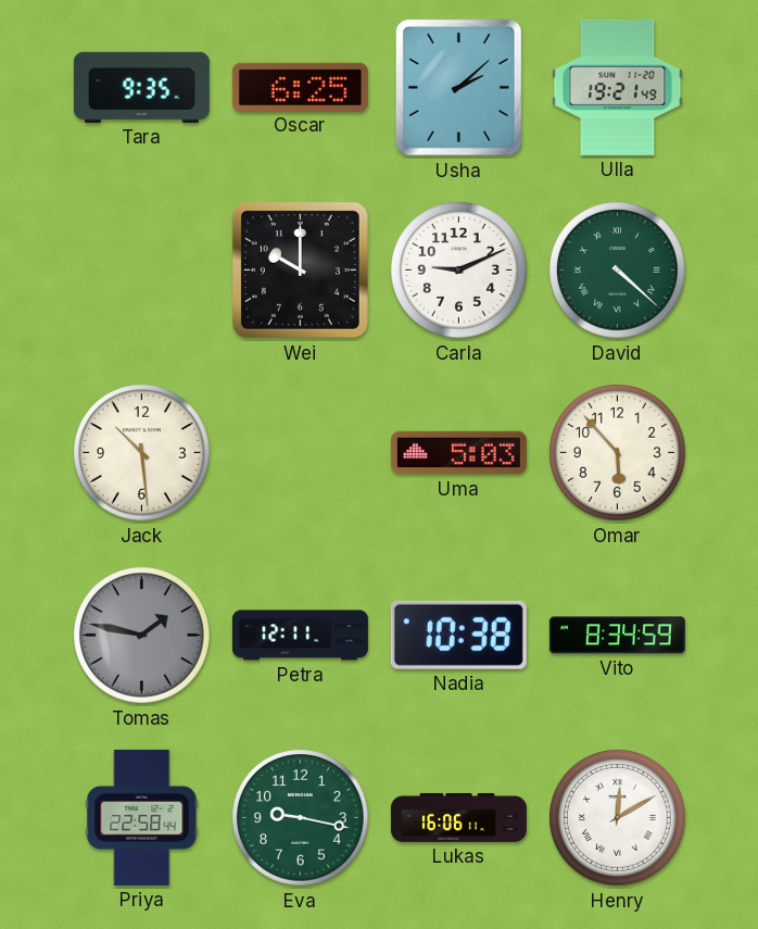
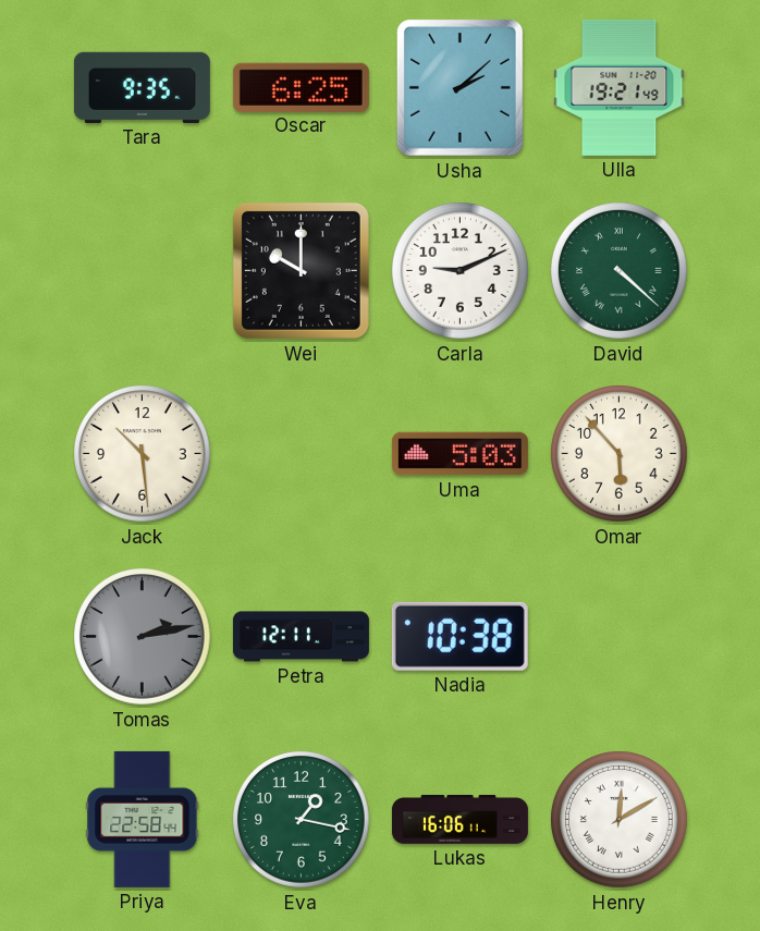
Tomas: 1:47 -> 2:13
Vito: 8:34 -> none
Eva: 9:17 -> 1:17
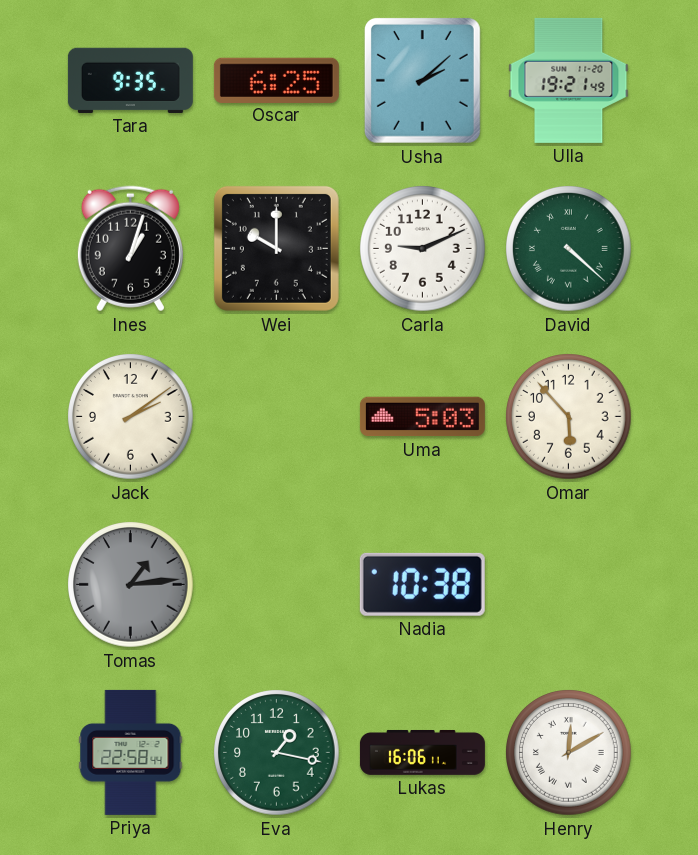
Ines: none -> 1:03
Jack: 10:29 -> 2:09
Tomas: 2:13 -> 1:14
Petra: 12:11 -> none
